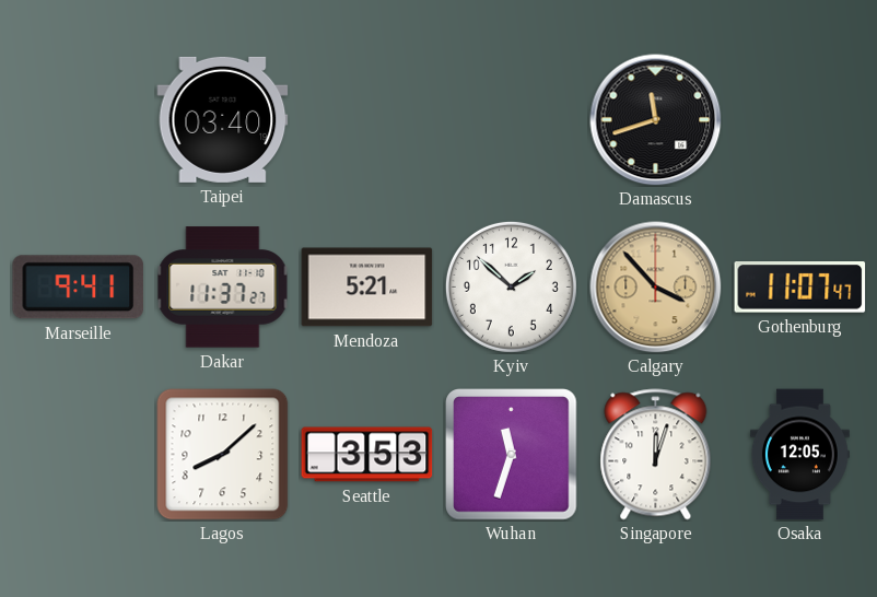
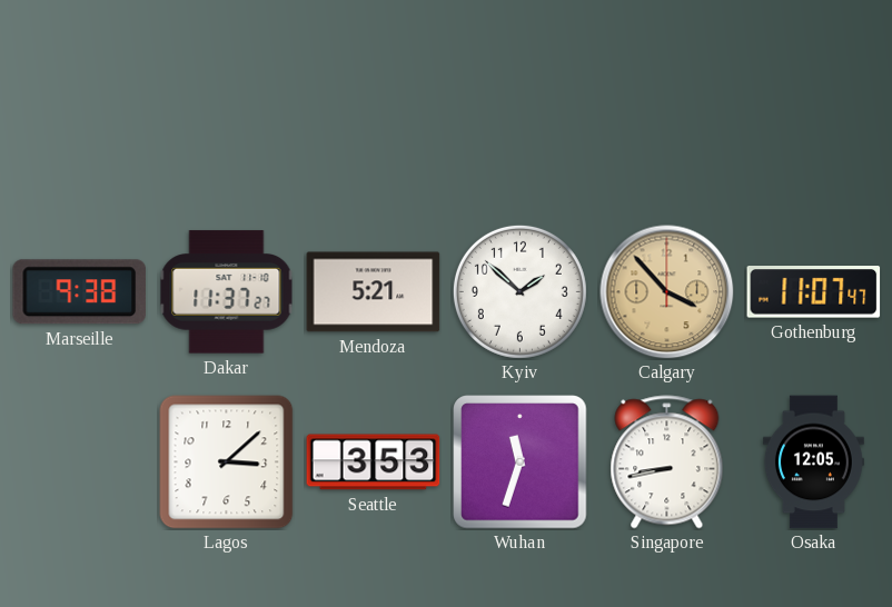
Taipei: 03:40 -> none
Damascus: 11:42 -> none
Marseille: 9:41 -> 9:38
Lagos: 8:08 -> 3:08
Singapore: 12:03 -> 8:43
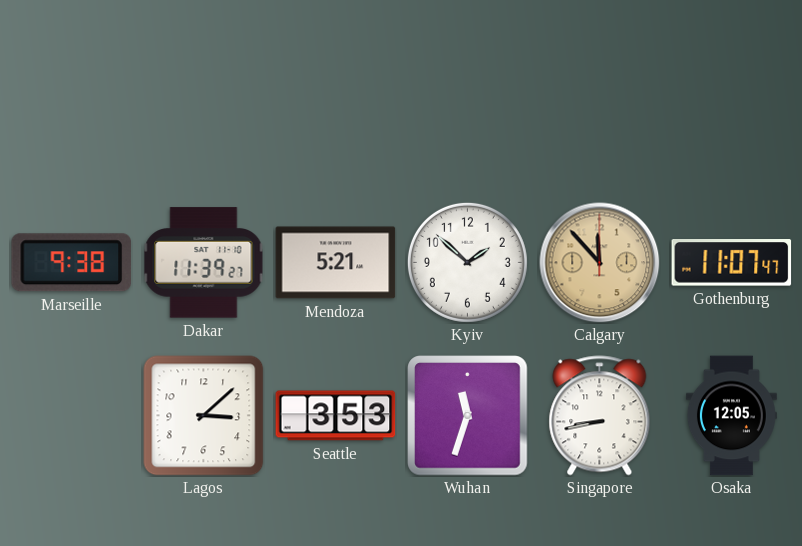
Dakar: 11:37 -> 11:39
Calgary: 3:53 -> 11:53
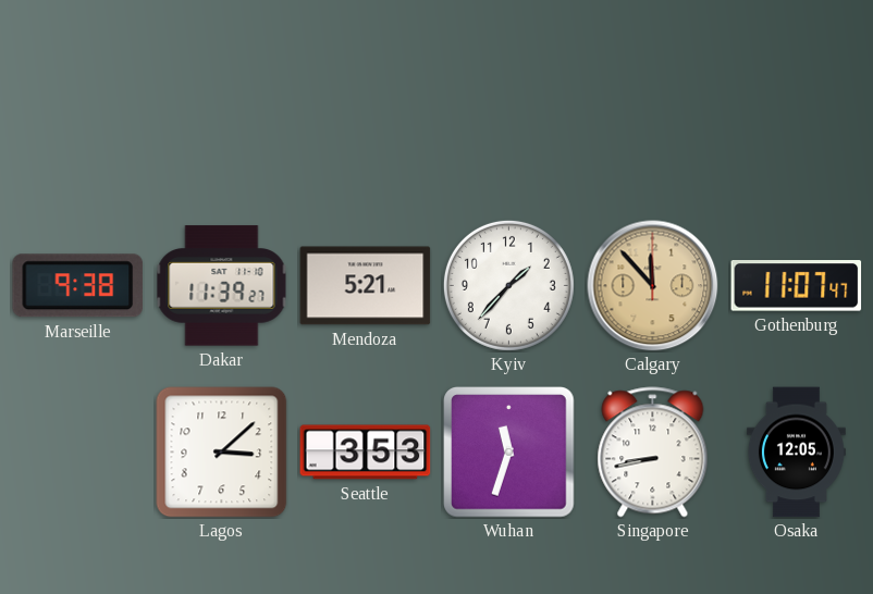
Kyiv: 1:52 -> 1:37
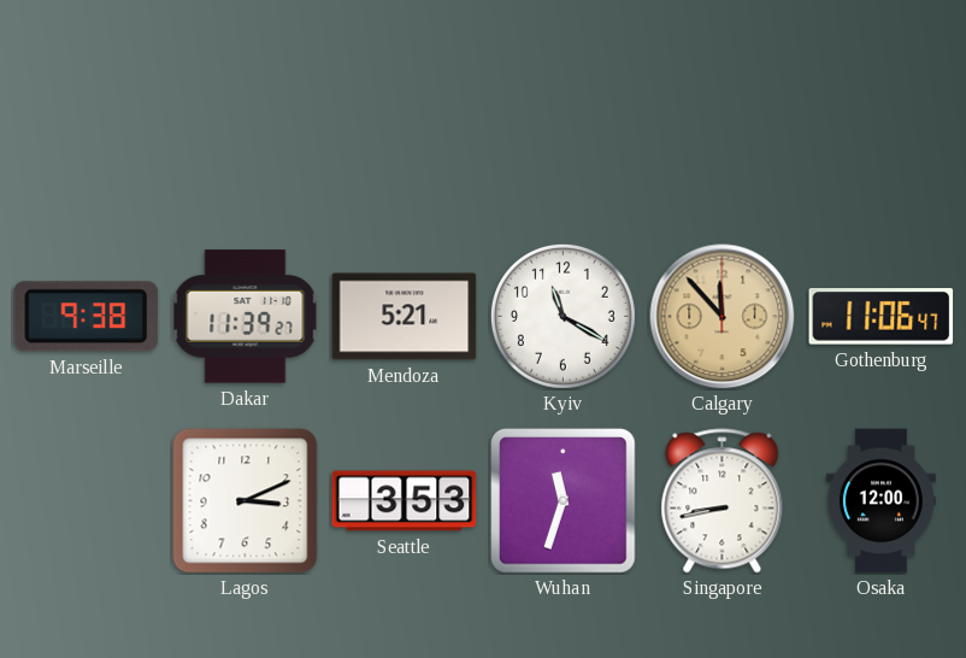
Kyiv: 1:37 -> 11:20
Gothenburg: 11:07 -> 11:06
Lagos: 3:08 -> 3:11
Osaka: 12:05 -> 12:00
